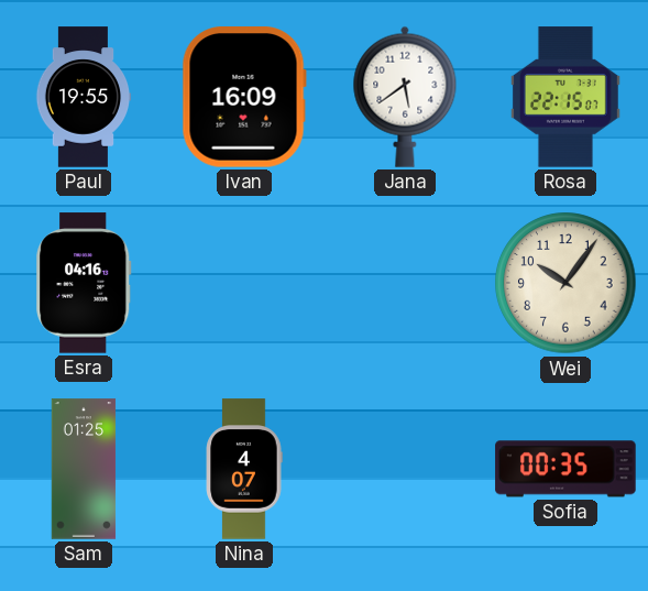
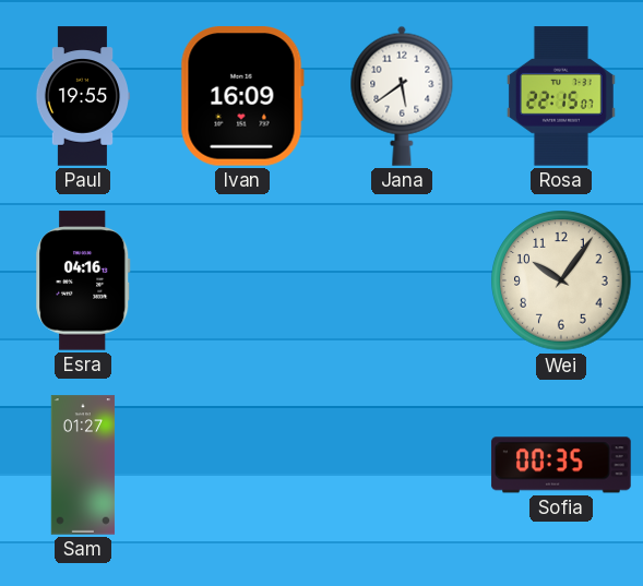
Sam: 01:25 -> 01:27
Nina: 4:07 -> none
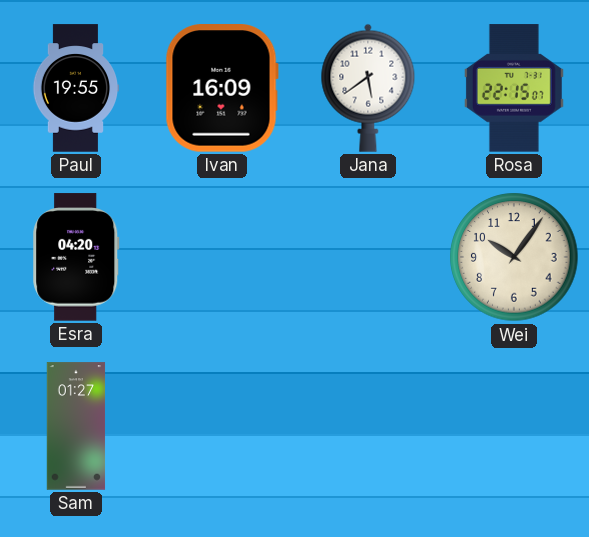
Esra: 04:16 -> 04:20
Sofia: 00:35 -> none
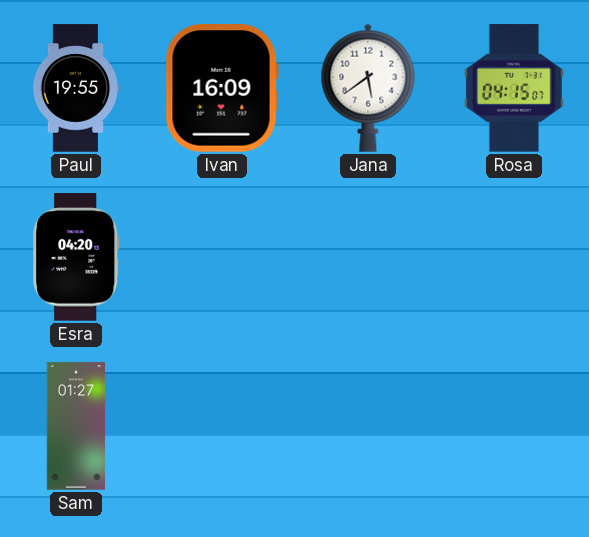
Rosa: 22:15 -> 04:15
Wei: 10:06 -> none
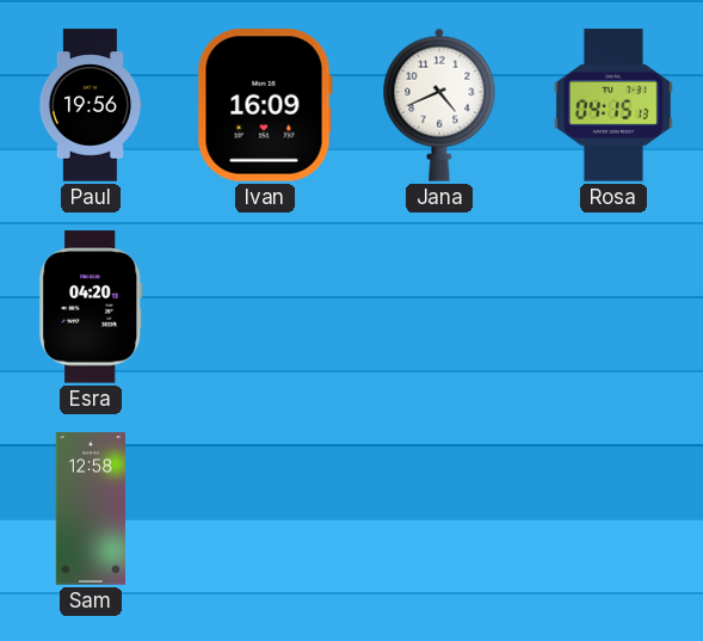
Paul: 19:55 -> 19:56
Jana: 5:39 -> 4:41
Rosa: 04:15:07 -> 04:15:13
Sam: 01:27 -> 12:58
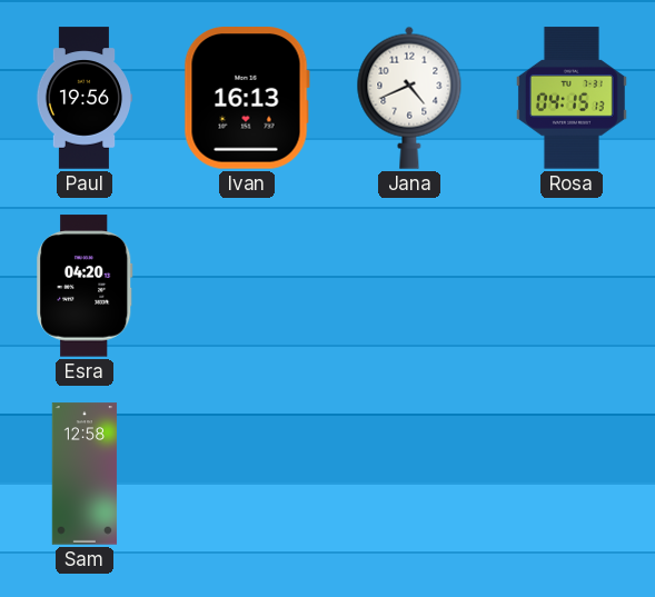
Ivan: 16:09 -> 16:13
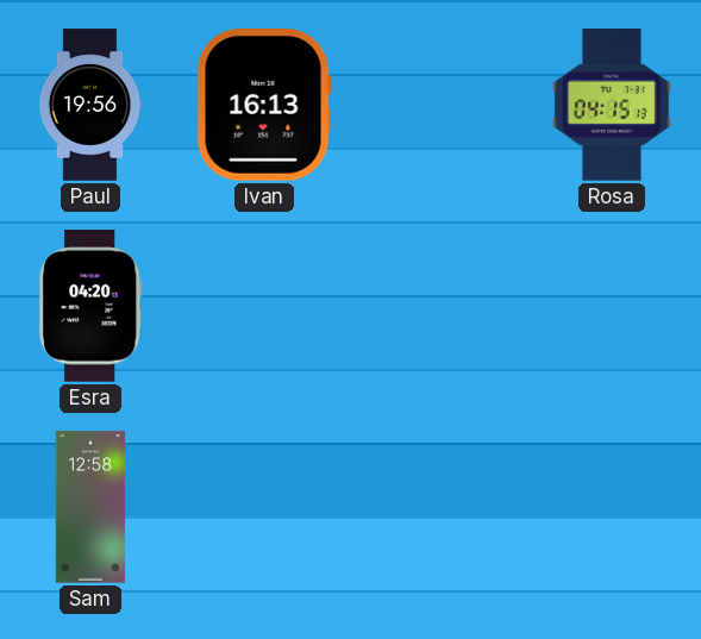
Jana: 4:41 -> none
